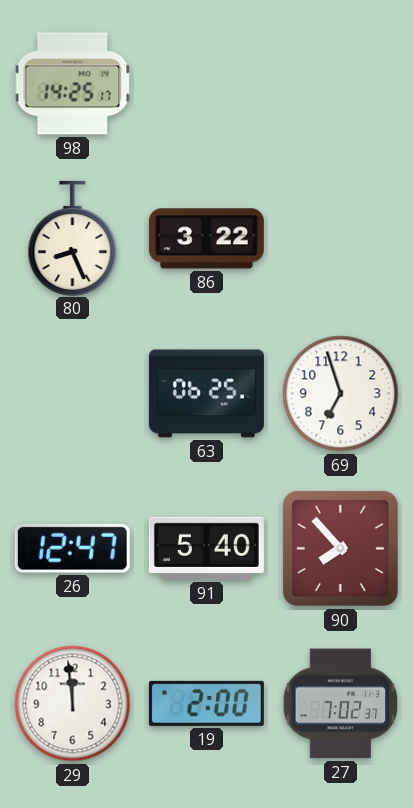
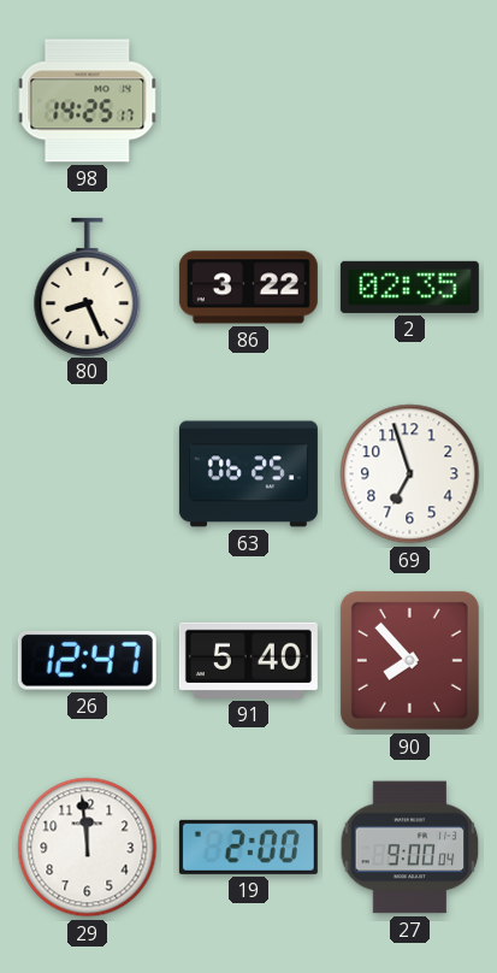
2: none -> 02:35
27: 7:02 -> 9:00
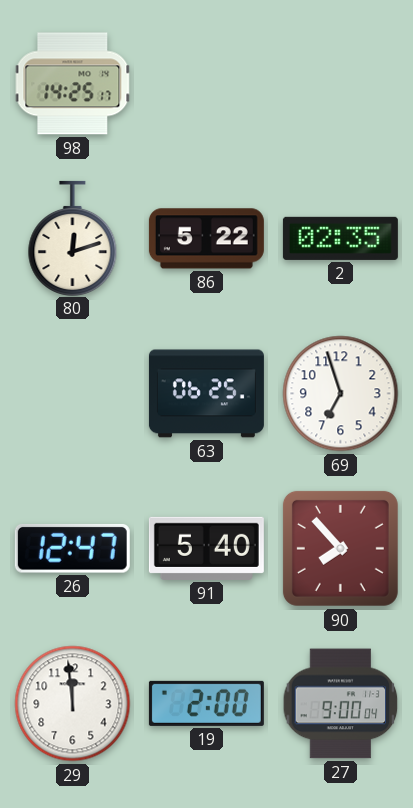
80: 8:26 -> 12:12
86: 3:22 -> 5:22
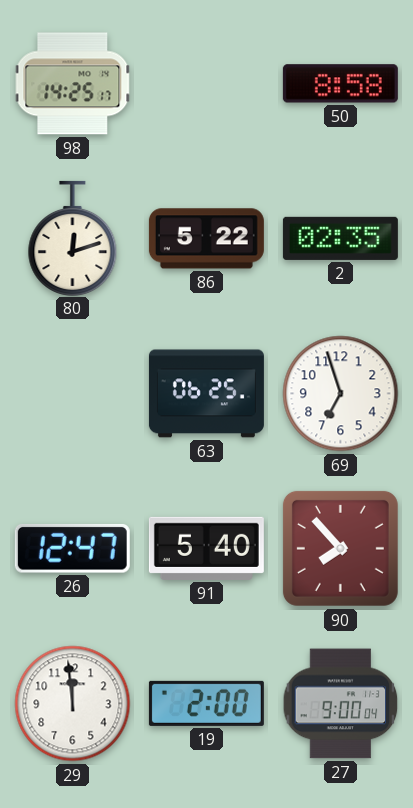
50: none -> 8:58
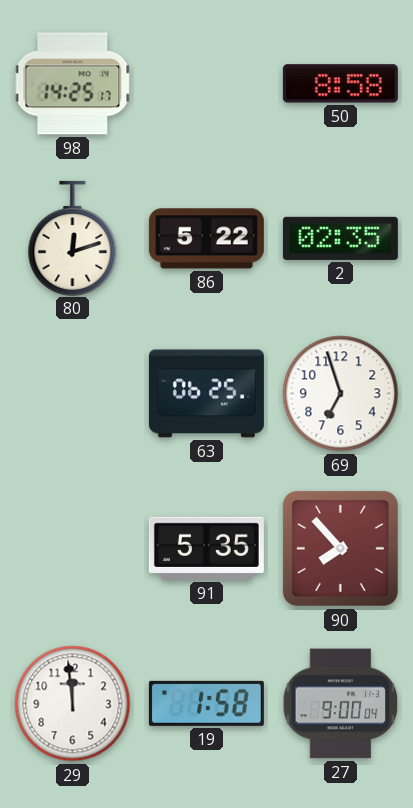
26: 12:47 -> none
91: 5:40 -> 5:35
19: 2:00 -> 1:58
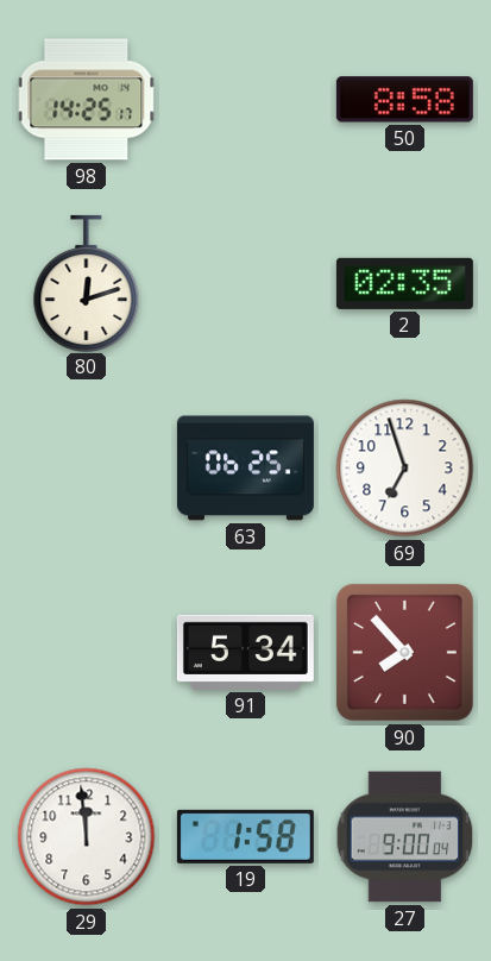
86: 5:22 -> none
91: 5:35 -> 5:34
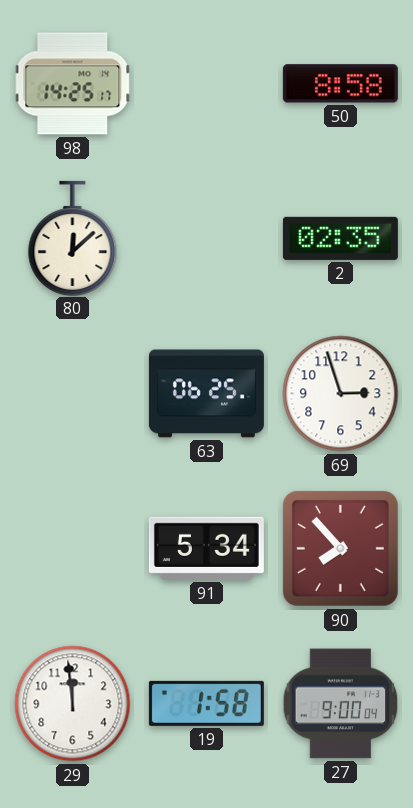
80: 12:12 -> 12:08
69: 6:57 -> 2:57
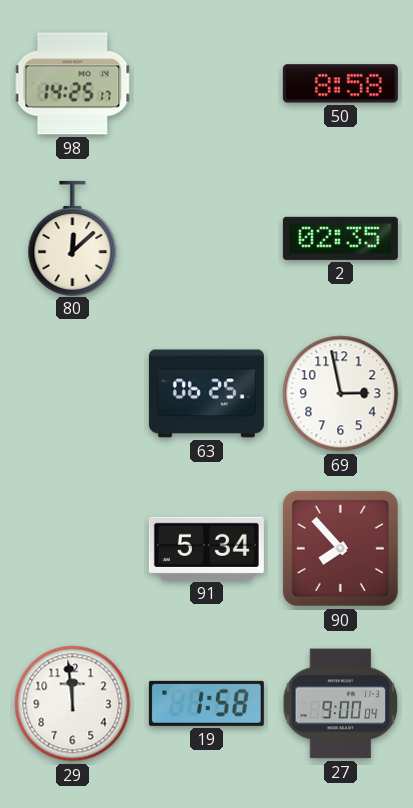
69: 2:57 -> 2:58
